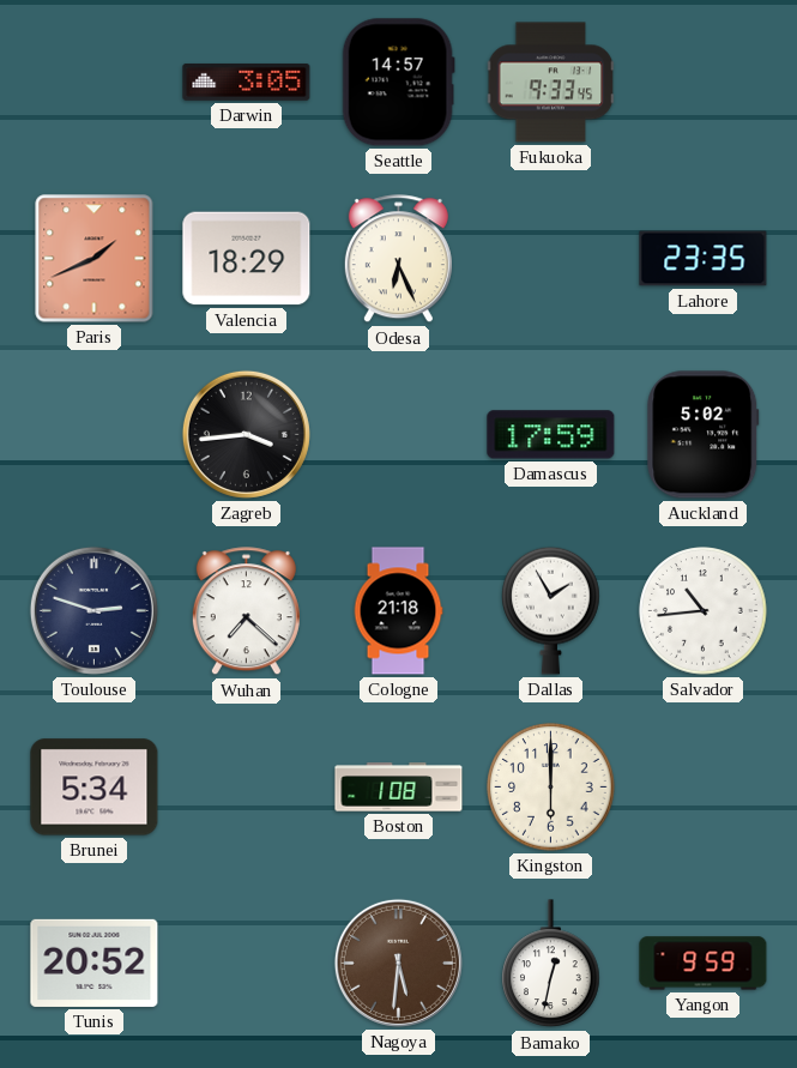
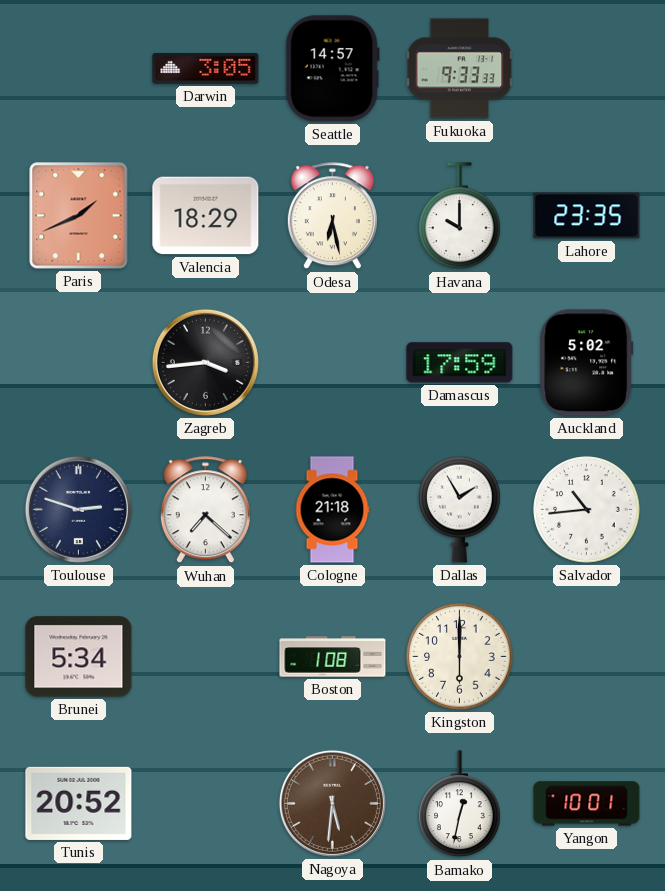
Fukuoka: 9:33:45 -> 9:33:33
Odesa: 6:26 -> 6:28
Havana: none -> 10:00
Yangon: 9:59 -> 10:01
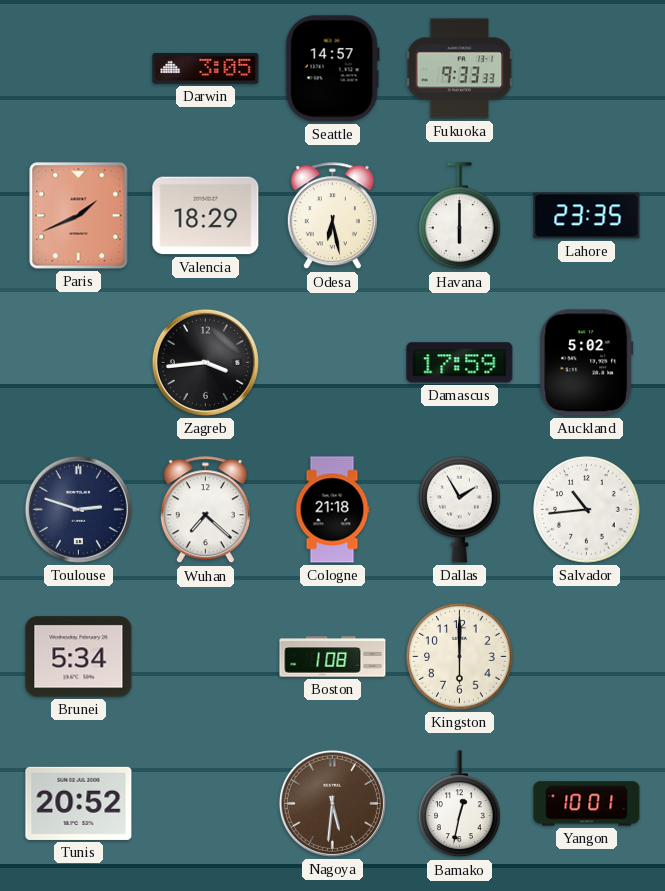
Havana: 10:00 -> 6:00
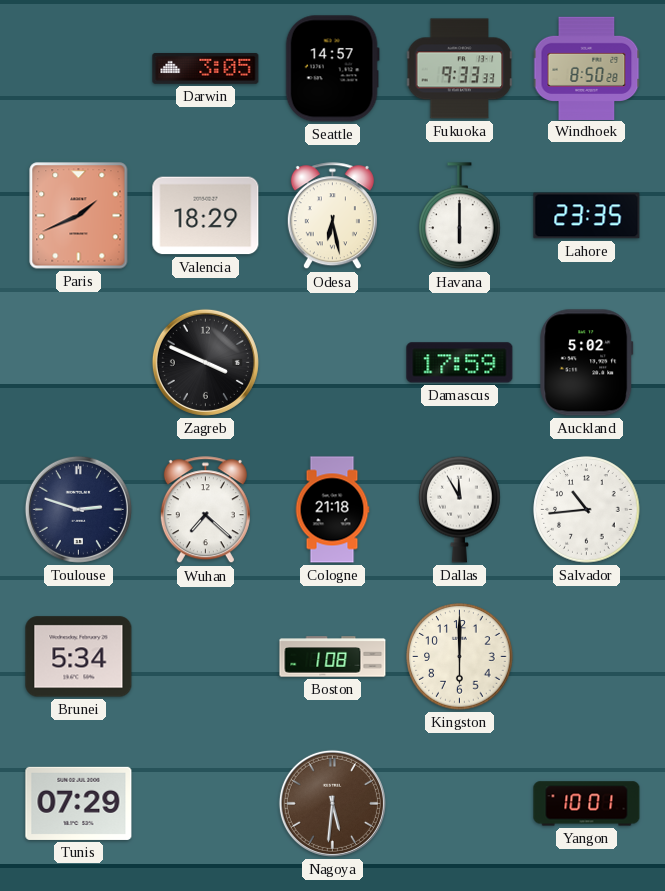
Windhoek: none -> 8:50
Zagreb: 3:44 -> 3:49
Dallas: 1:55 -> 11:55
Tunis: 20:52 -> 07:29
Bamako: 12:32 -> none
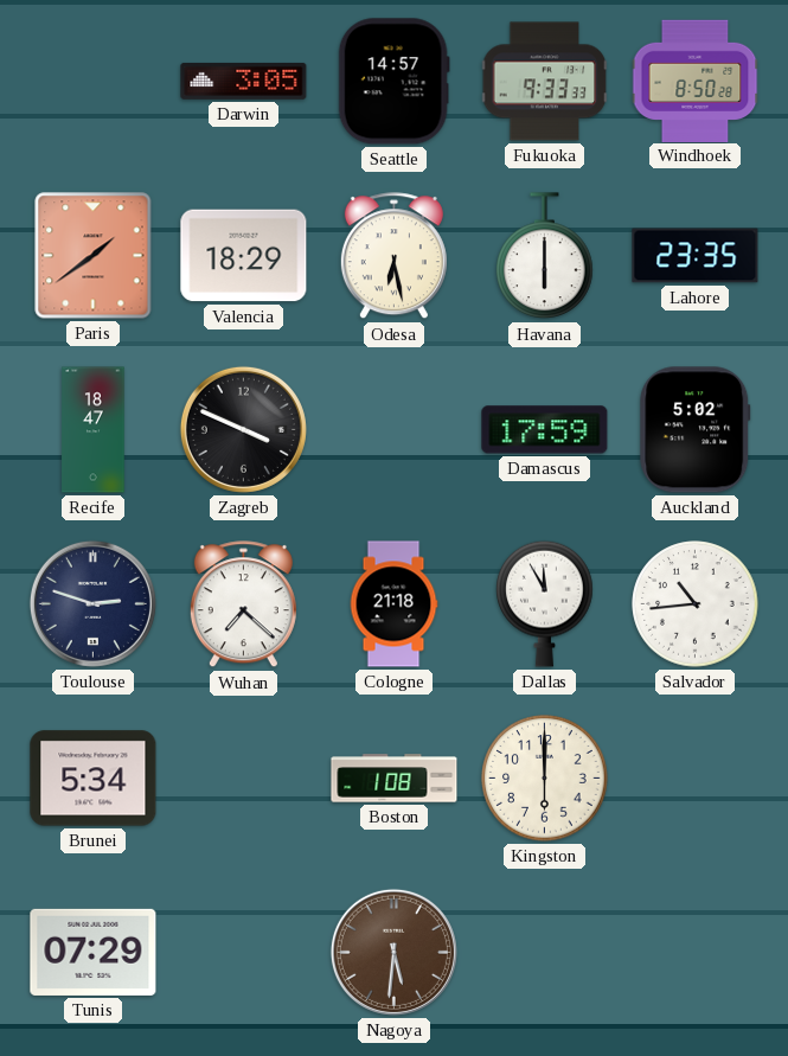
Paris: 1:41 -> 1:39
Recife: none -> 18:47
Yangon: 10:01 -> none
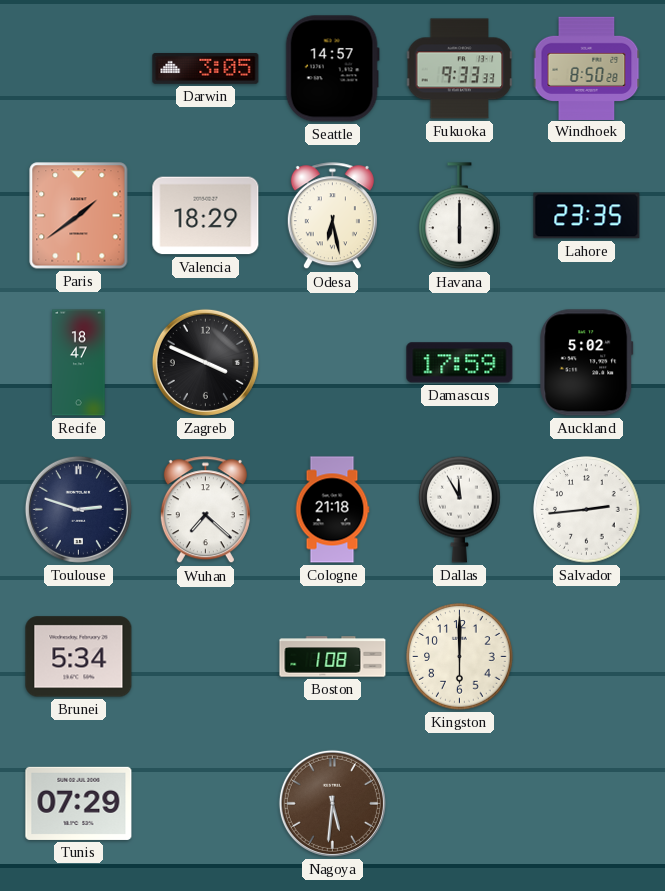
Salvador: 10:44 -> 2:44
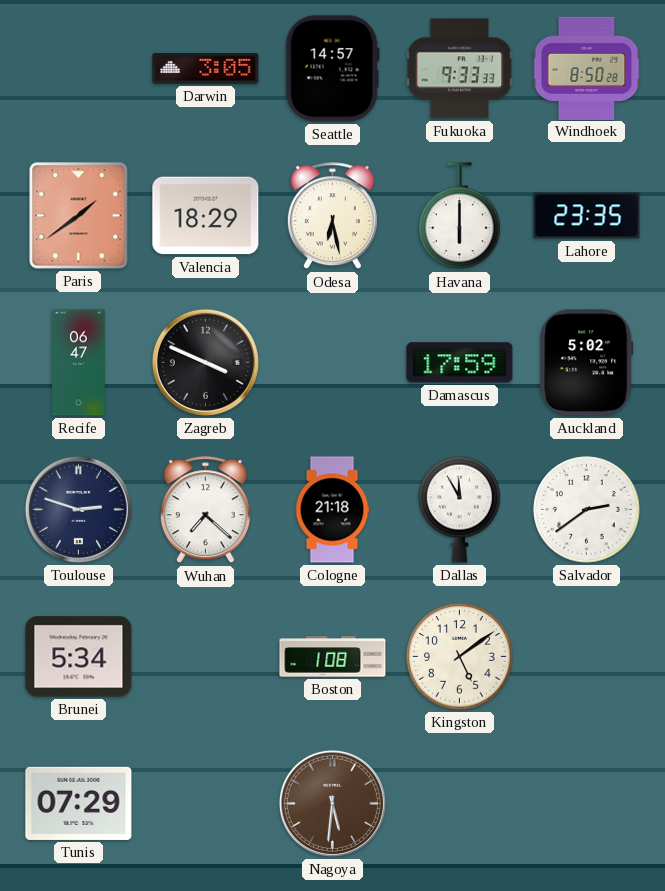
Recife: 18:47 -> 06:47
Salvador: 2:44 -> 2:39
Kingston: 6:00 -> 5:09
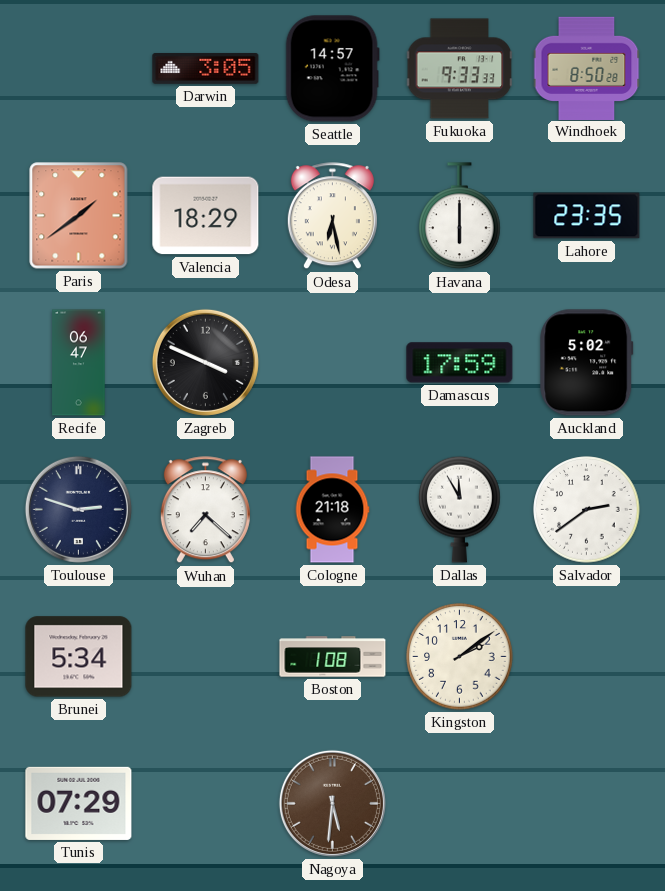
Kingston: 5:09 -> 2:09
